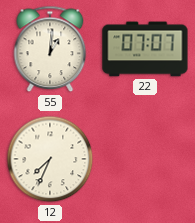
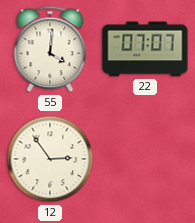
55: 1:01 -> 4:01
12: 7:34 -> 2:54
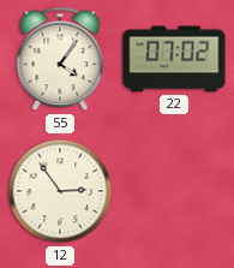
55: 4:01 -> 4:06
22: 07:07 -> 07:02
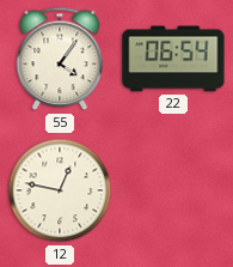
22: 07:02 -> 06:54
12: 2:54 -> 12:47
